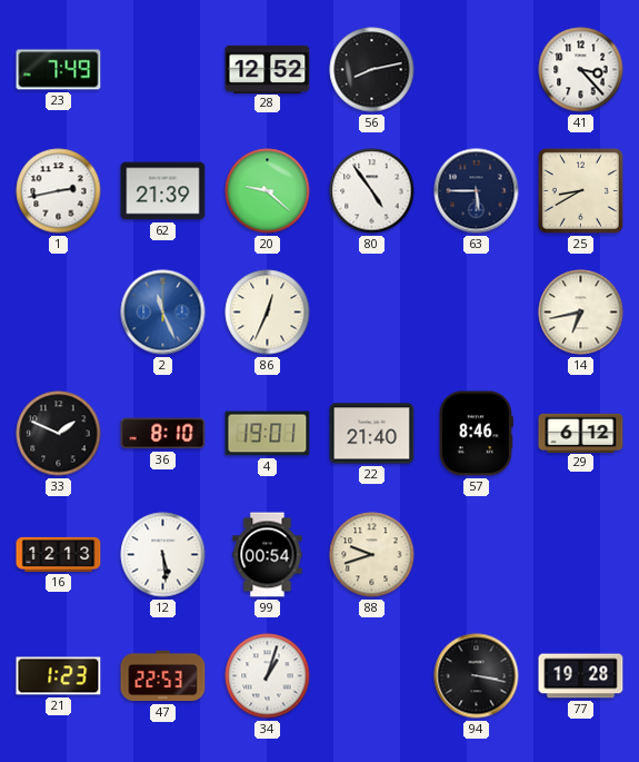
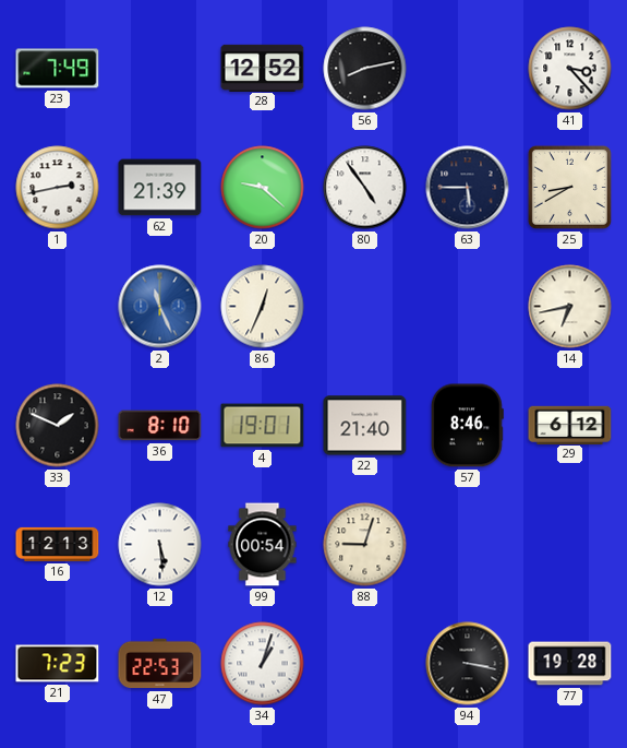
88: 9:42 -> 9:03
21: 1:23 -> 7:23
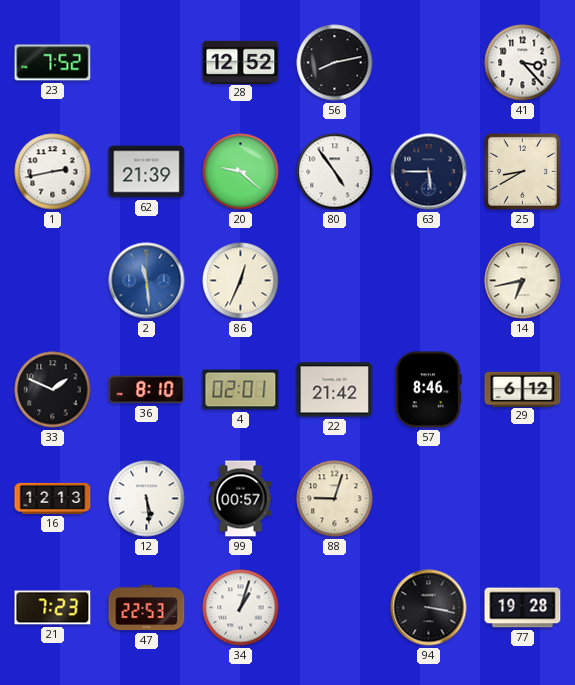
23: 7:49 -> 7:52
2: 11:26 -> 11:29
4: 19:01 -> 02:01
22: 21:40 -> 21:42
99: 00:54 -> 00:57
